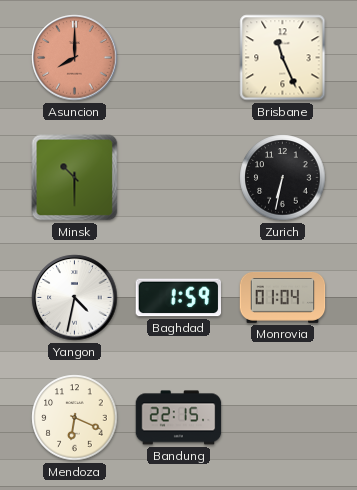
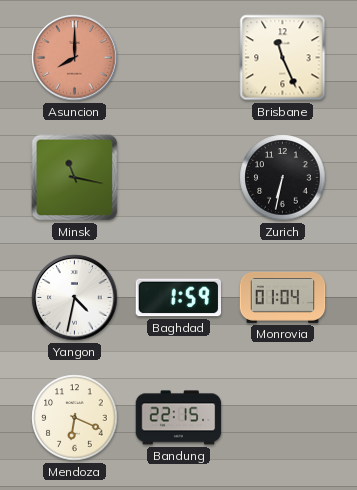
Minsk: 10:30 -> 11:17
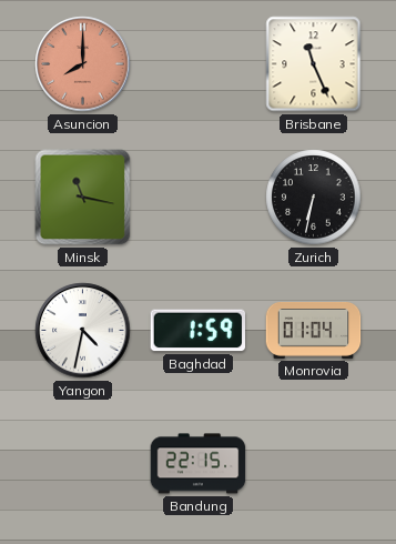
Mendoza: 6:19 -> none
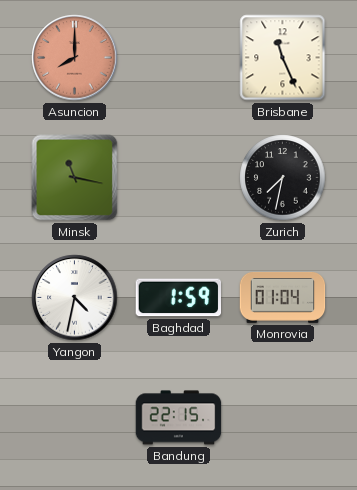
Zurich: 6:32 -> 7:32
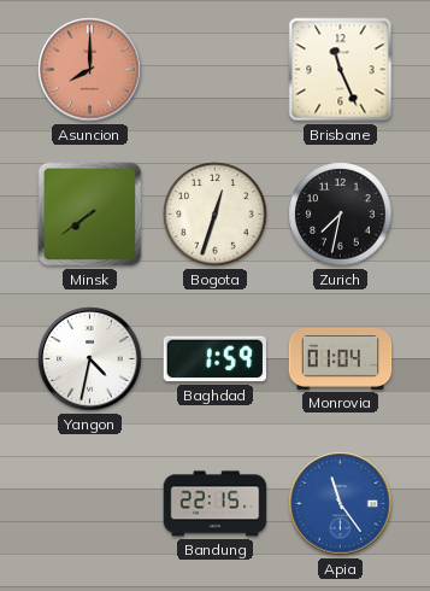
Minsk: 11:17 -> 7:39
Bogota: none -> 12:33
Apia: none -> 11:24
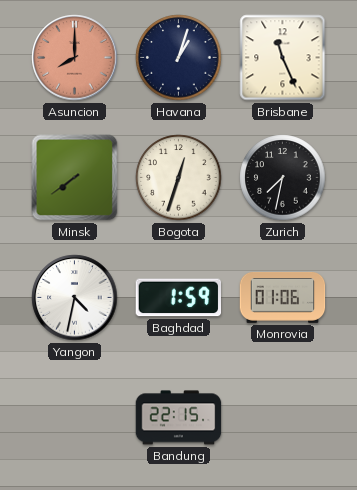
Havana: none -> 1:03
Monrovia: 01:04 -> 01:06
Apia: 11:24 -> none
